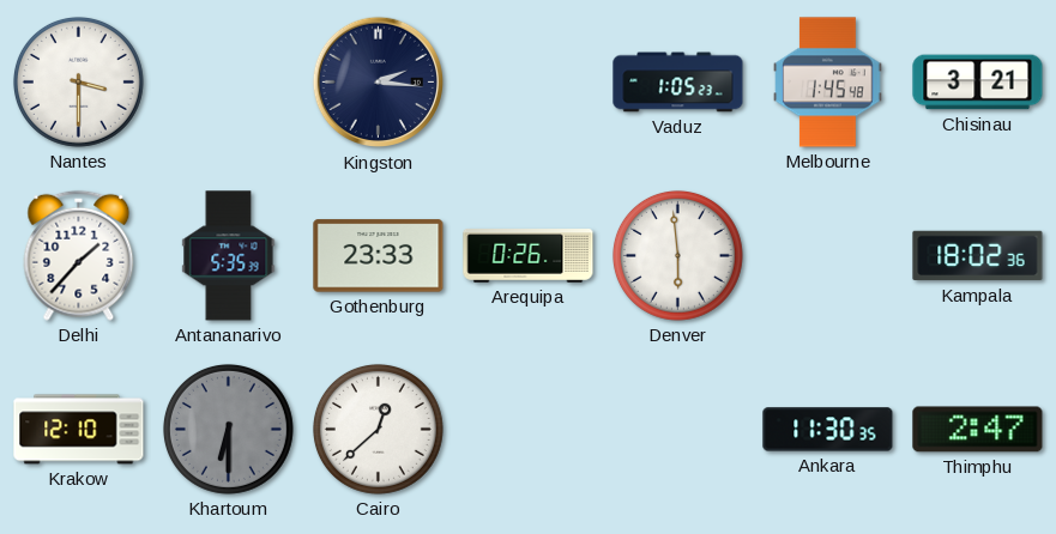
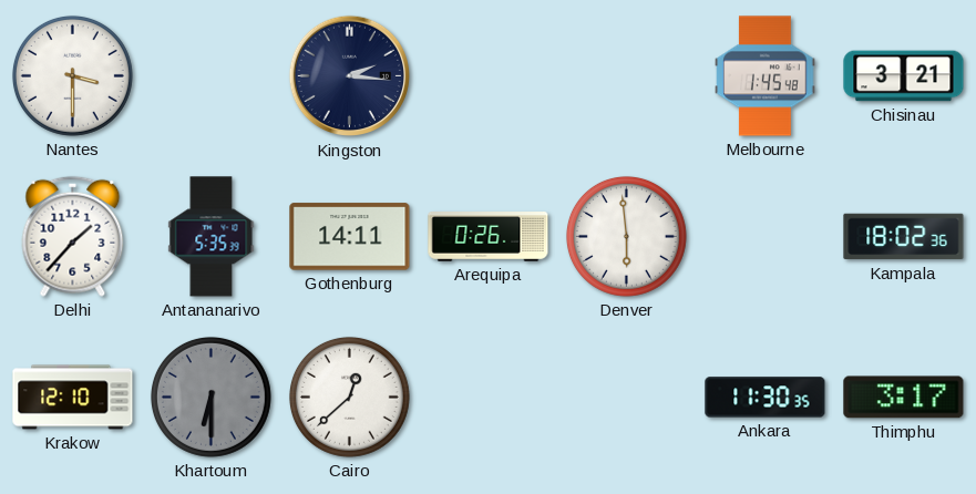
Vaduz: 1:05 -> none
Gothenburg: 23:33 -> 14:11
Thimphu: 2:47 -> 3:17
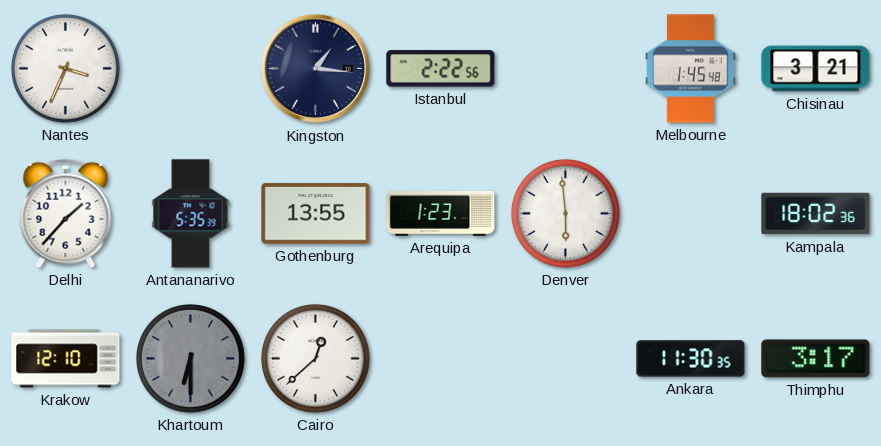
Nantes: 3:30 -> 3:34
Kingston: 2:16 -> 1:16
Istanbul: none -> 2:22
Gothenburg: 14:11 -> 13:55
Arequipa: 0:26 -> 1:23
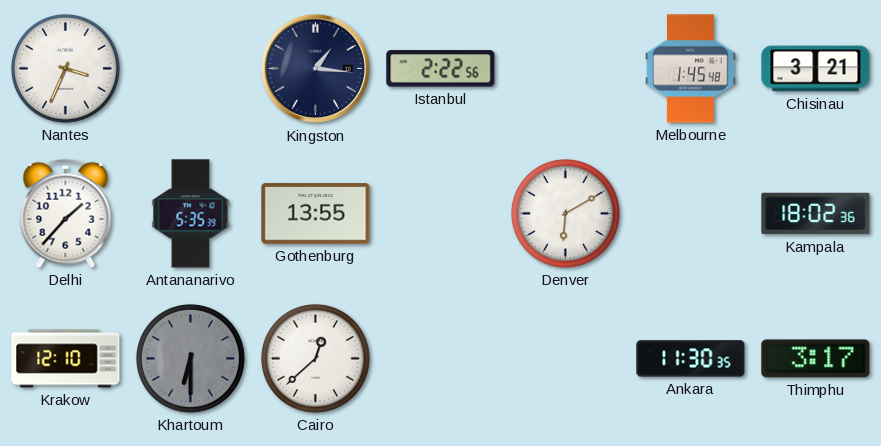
Arequipa: 1:23 -> none
Denver: 5:59 -> 6:10
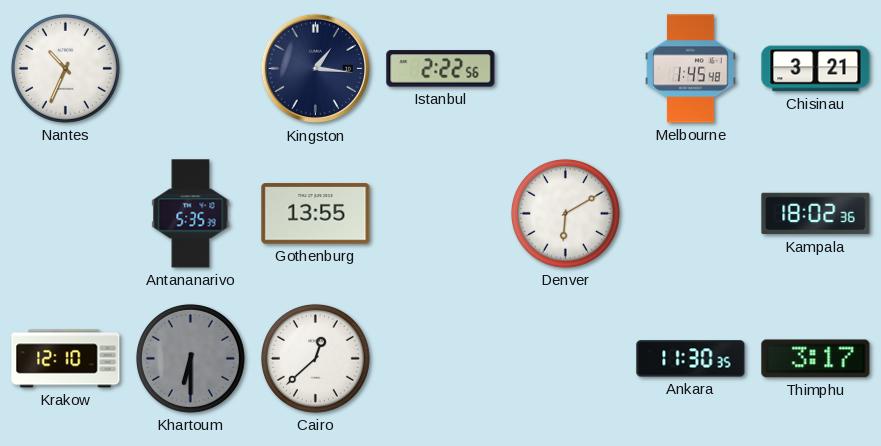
Nantes: 3:34 -> 10:34
Delhi: 1:37 -> none
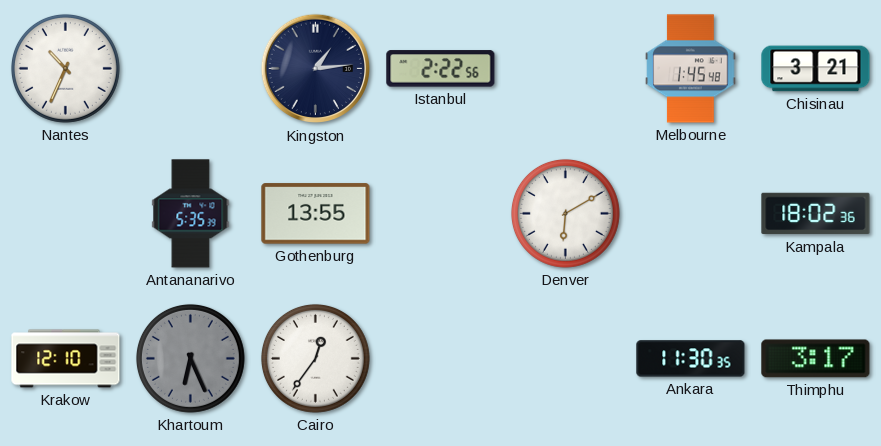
Kingston: 1:16 -> 1:14
Khartoum: 6:30 -> 6:26
Cairo: 12:38 -> 12:36
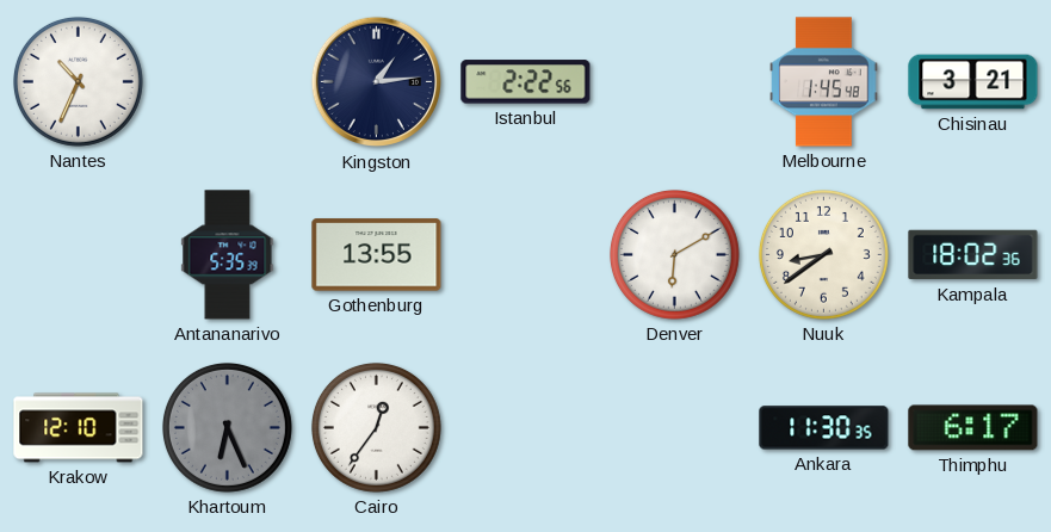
Nuuk: none -> 8:39
Thimphu: 3:17 -> 6:17
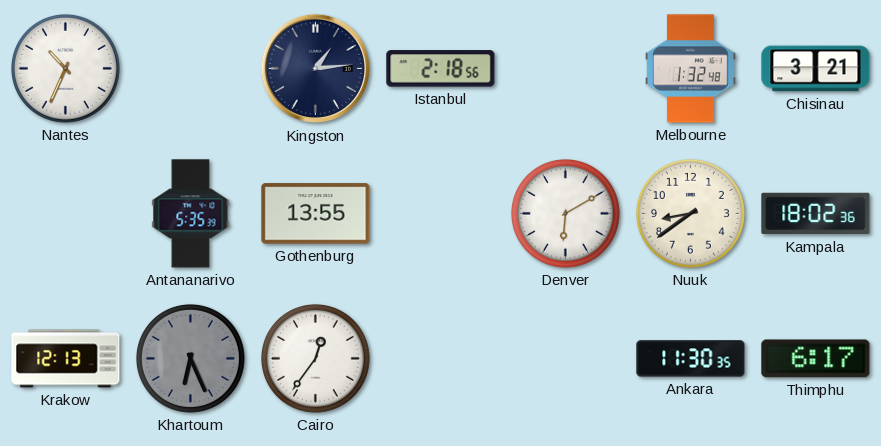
Istanbul: 2:22 -> 2:18
Melbourne: 1:45 -> 1:32
Krakow: 12:10 -> 12:13
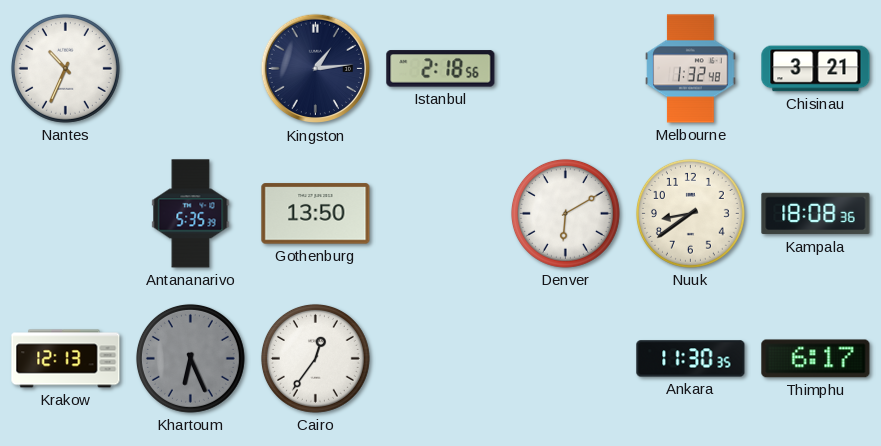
Gothenburg: 13:55 -> 13:50
Kampala: 18:02 -> 18:08
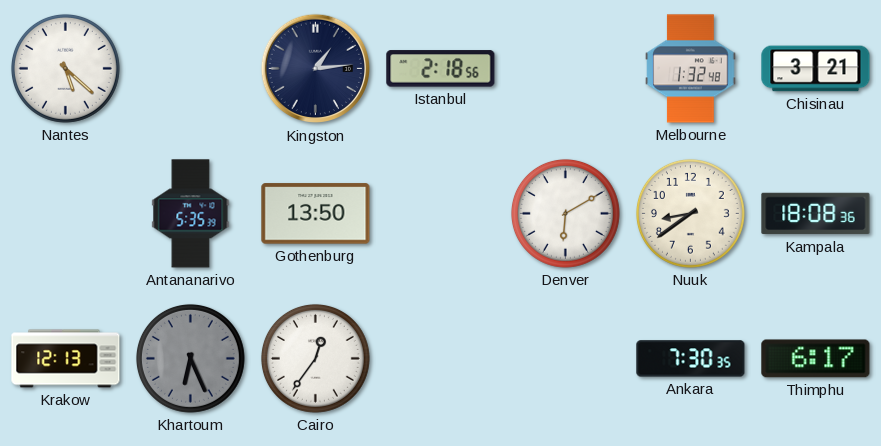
Nantes: 10:34 -> 5:22
Ankara: 11:30 -> 7:30
